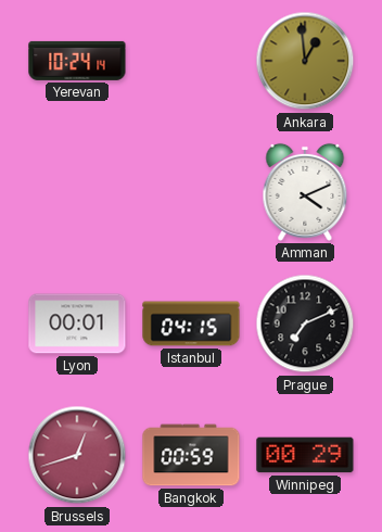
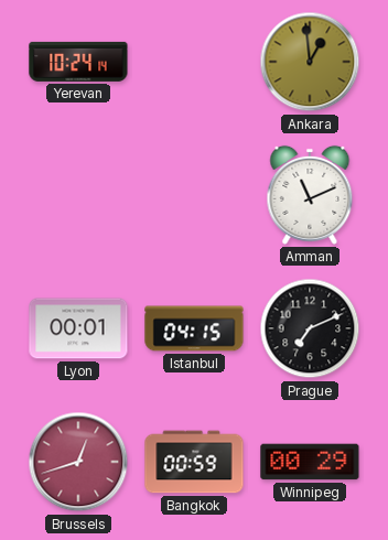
Amman: 4:11 -> 11:11
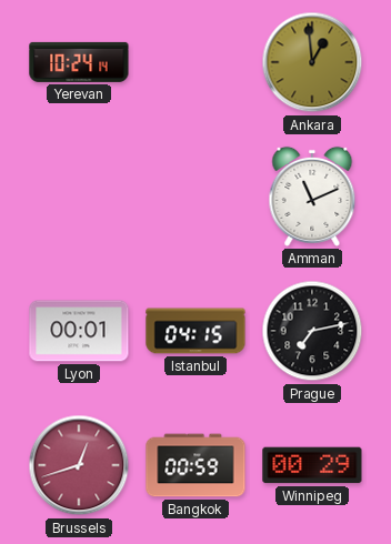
Prague: 7:11 -> 7:13
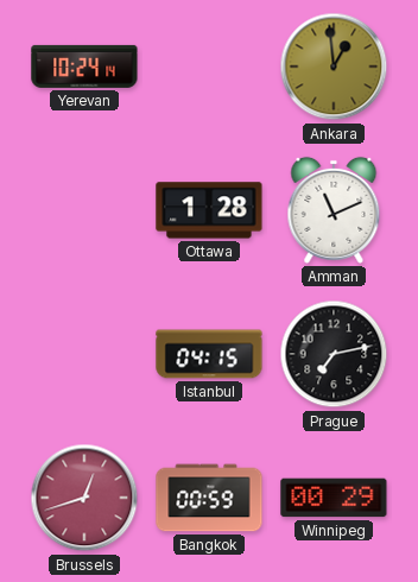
Ottawa: none -> 1:28
Lyon: 00:01 -> none
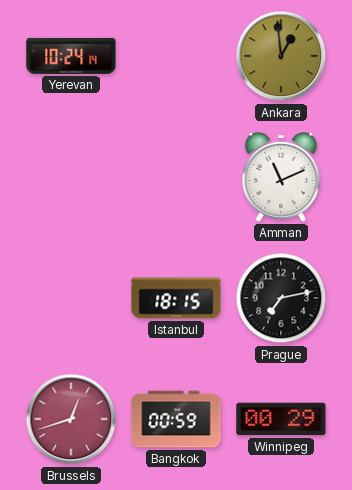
Ottawa: 1:28 -> none
Istanbul: 04:15 -> 18:15
